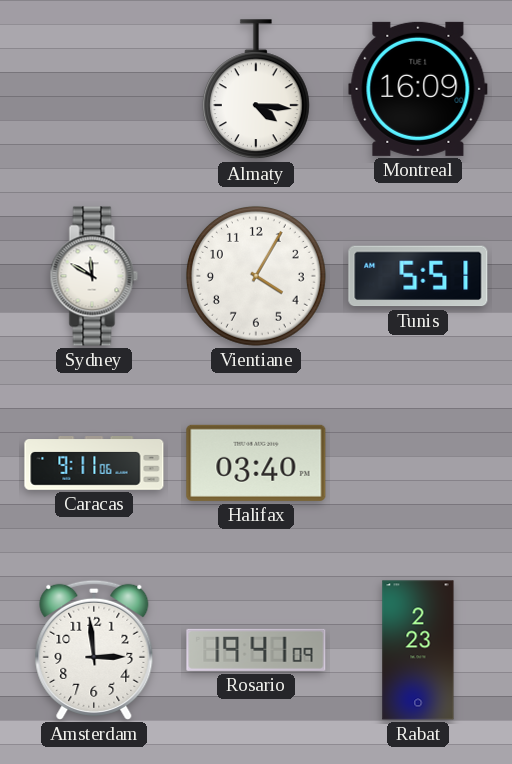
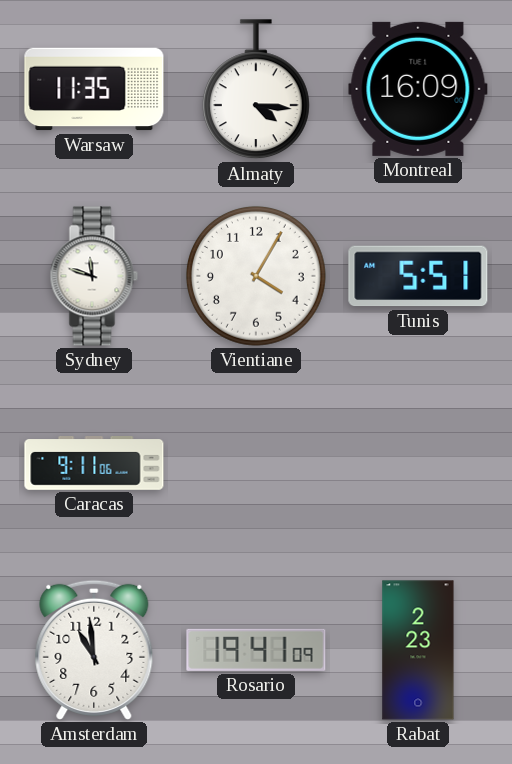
Warsaw: none -> 11:35
Sydney: 11:50 -> 11:48
Halifax: 03:40 -> none
Amsterdam: 2:59 -> 10:59
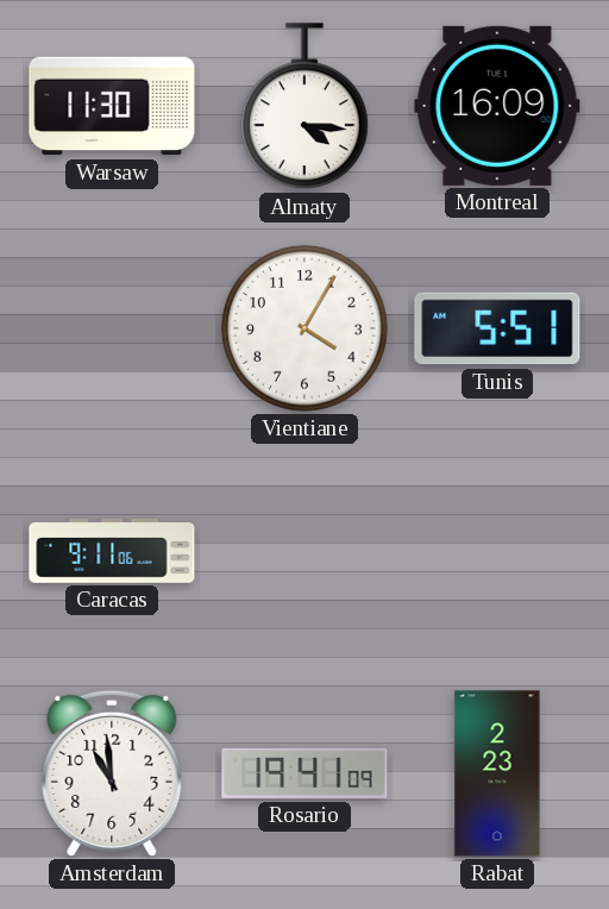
Warsaw: 11:35 -> 11:30
Sydney: 11:48 -> none
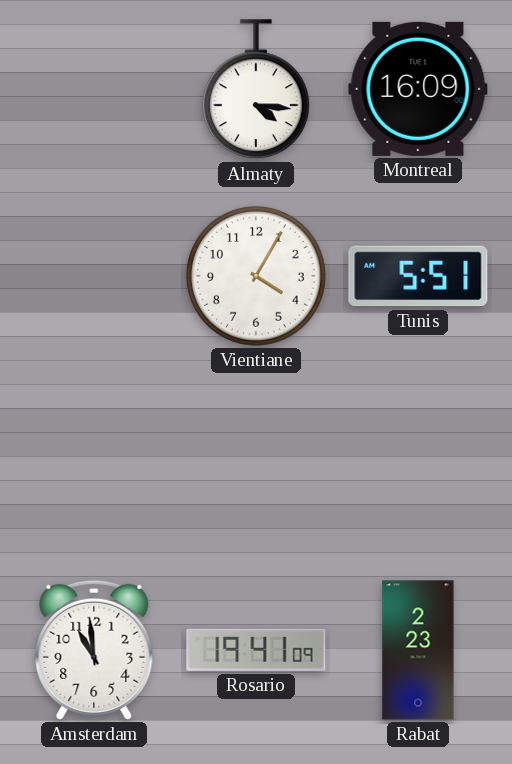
Warsaw: 11:30 -> none
Caracas: 9:11 -> none
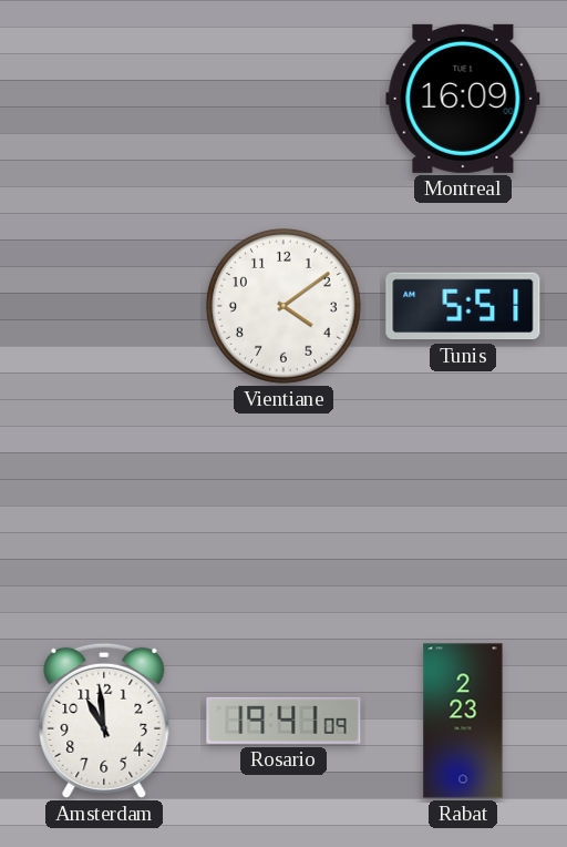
Almaty: 4:16 -> none
Vientiane: 4:05 -> 4:09
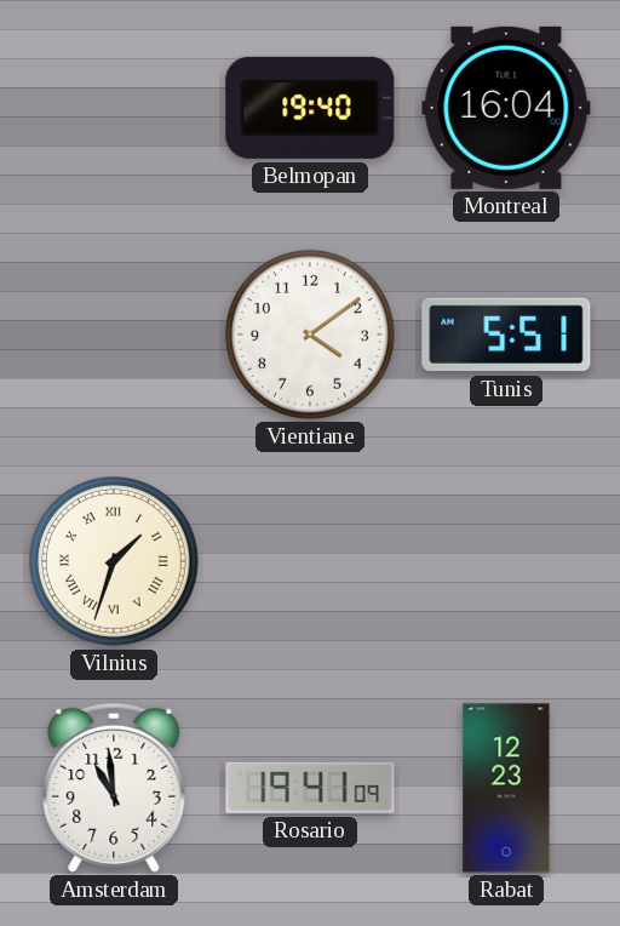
Belmopan: none -> 19:40
Montreal: 16:09 -> 16:04
Vilnius: none -> 1:33
Rabat: 2:23 -> 12:23
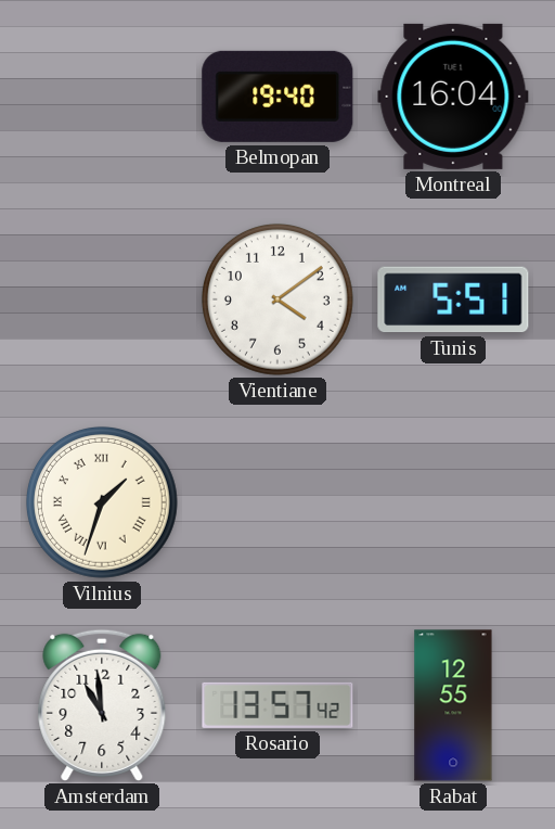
Rosario: 19:41 -> 13:57
Rabat: 12:23 -> 12:55
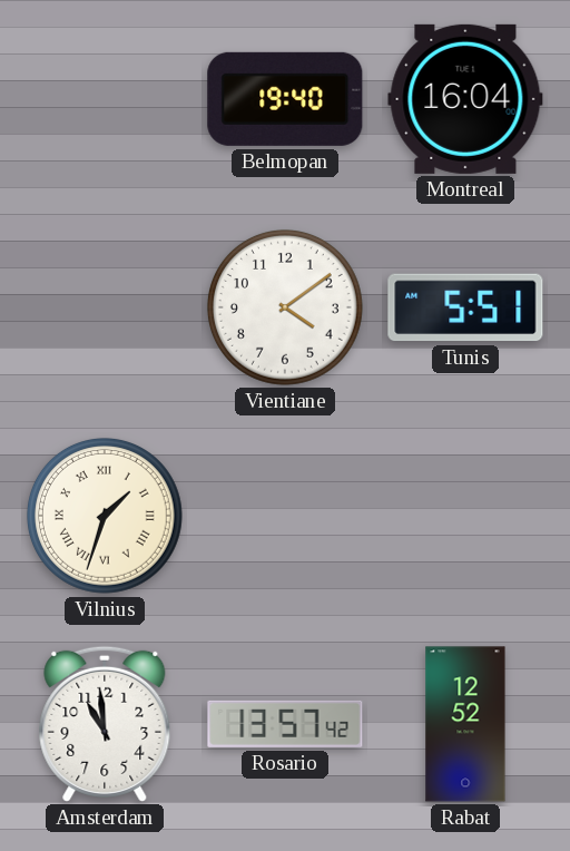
Rabat: 12:55 -> 12:52
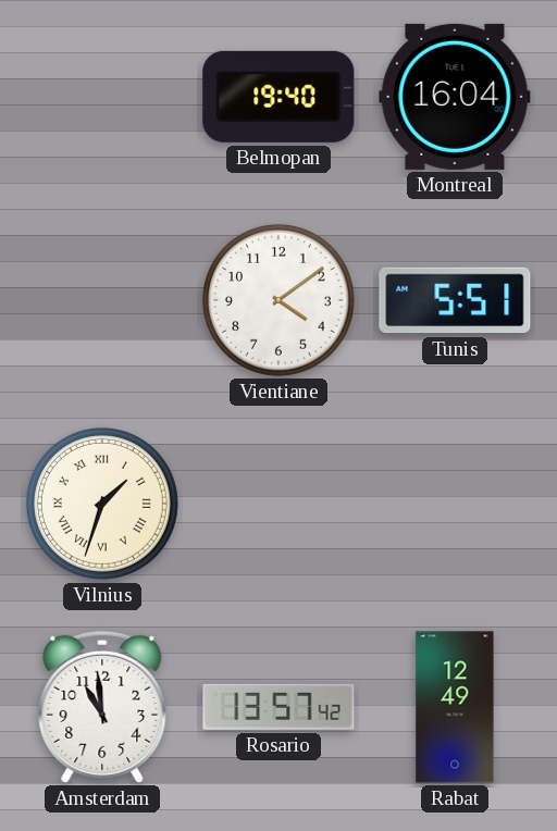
Rabat: 12:52 -> 12:49
